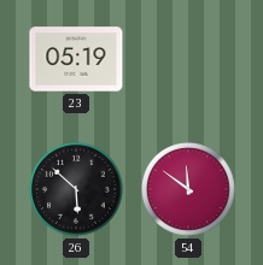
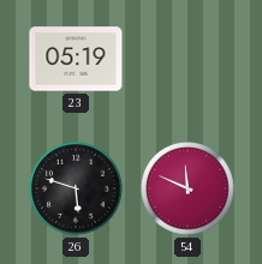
26: 5:52 -> 5:48
54: 11:51 -> 11:49
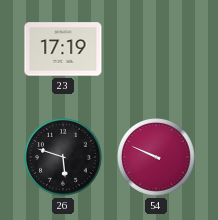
23: 05:19 -> 17:19
54: 11:49 -> 9:49
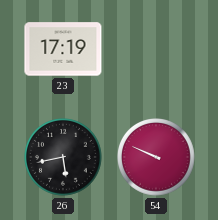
26: 5:48 -> 5:43
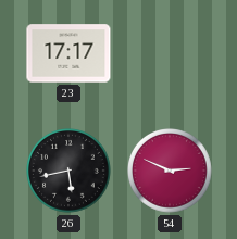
23: 17:19 -> 17:17
54: 9:49 -> 2:49
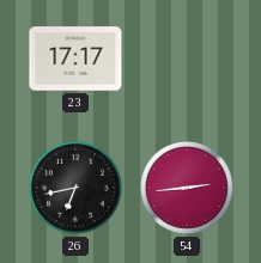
26: 5:43 -> 6:43
54: 2:49 -> 2:44
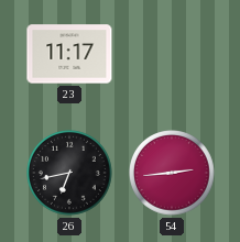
23: 17:17 -> 11:17
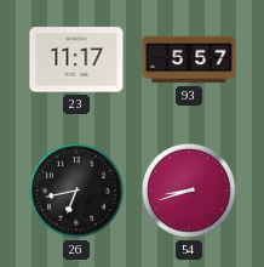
93: none -> 5:57
54: 2:44 -> 8:42
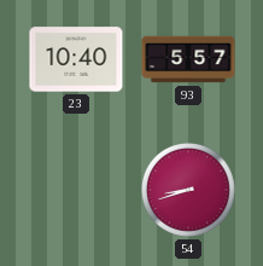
23: 11:17 -> 10:40
26: 6:43 -> none
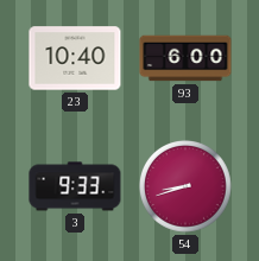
93: 5:57 -> 6:00
3: none -> 9:33
